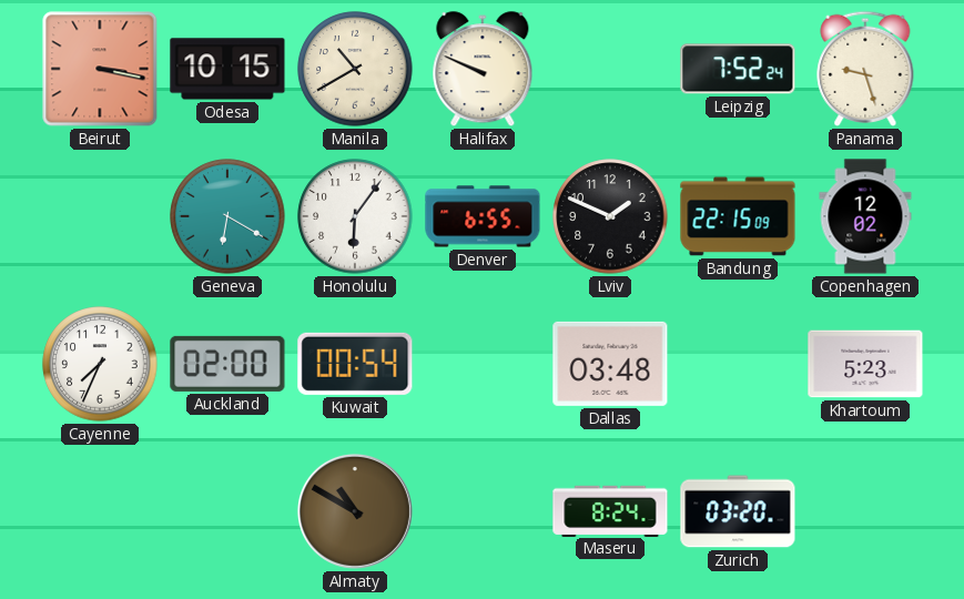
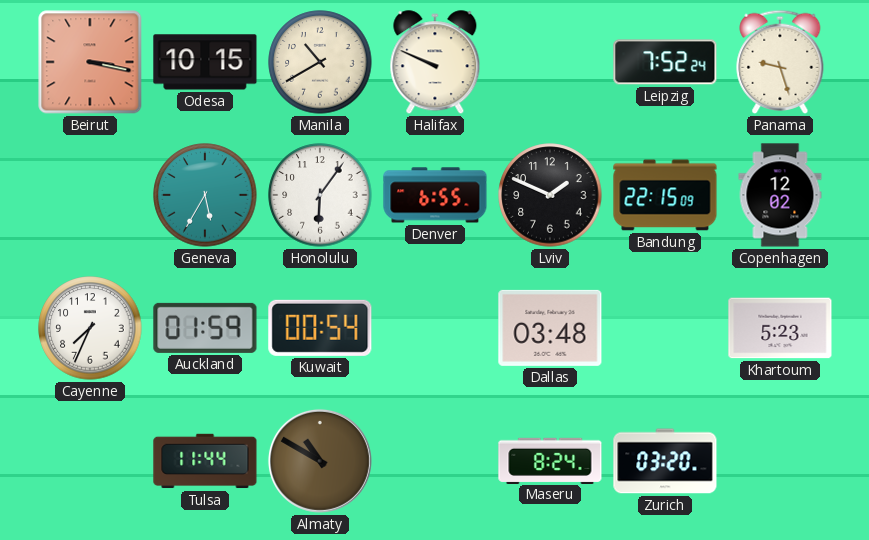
Geneva: 6:20 -> 5:35
Auckland: 02:00 -> 01:59
Tulsa: none -> 11:44
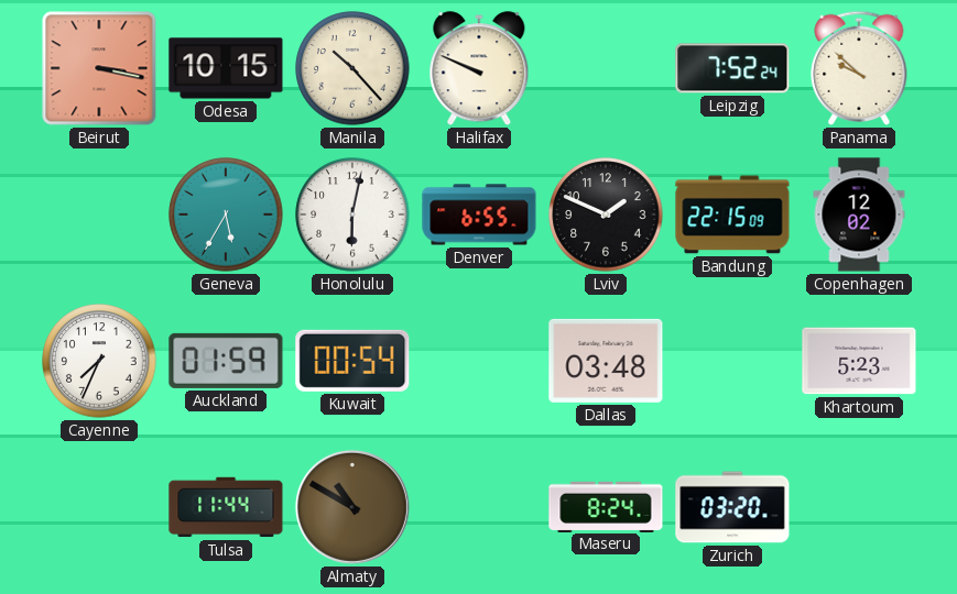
Manila: 10:40 -> 10:23
Panama: 9:27 -> 9:52
Honolulu: 6:06 -> 6:02
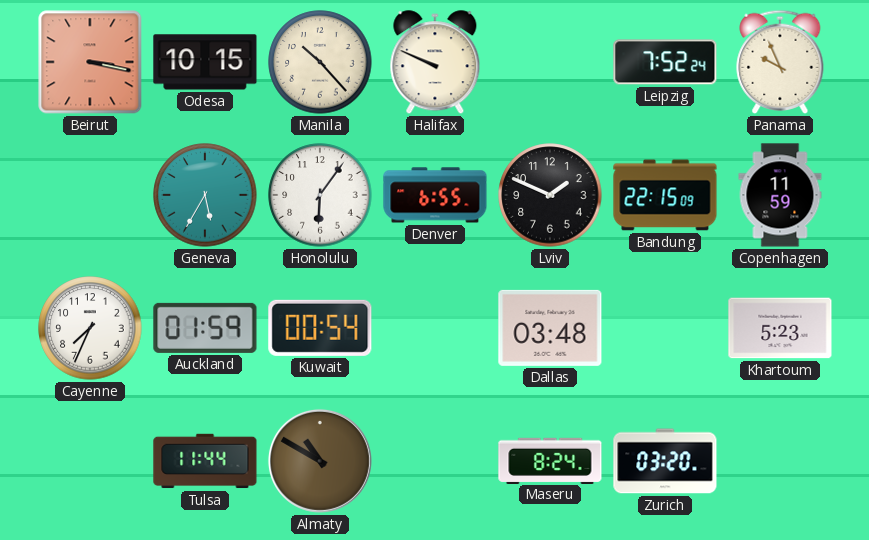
Panama: 9:52 -> 9:56
Honolulu: 6:02 -> 6:06
Copenhagen: 12:02 -> 11:59
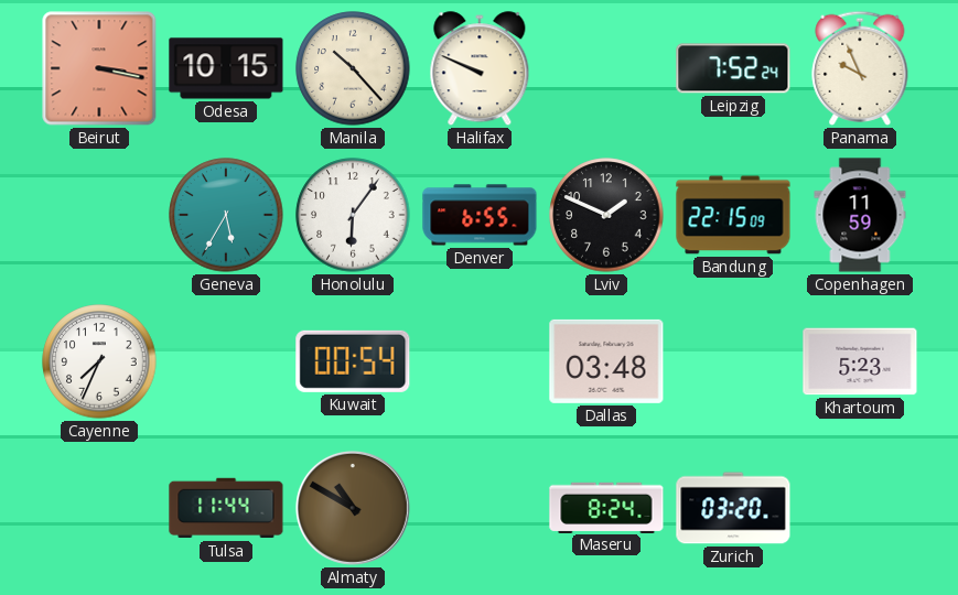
Auckland: 01:59 -> none
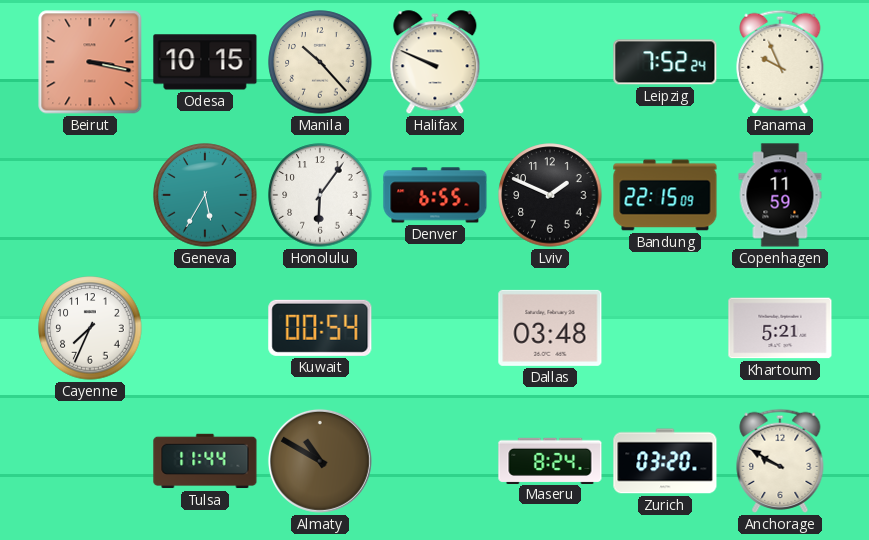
Khartoum: 5:23 -> 5:21
Anchorage: none -> 9:50
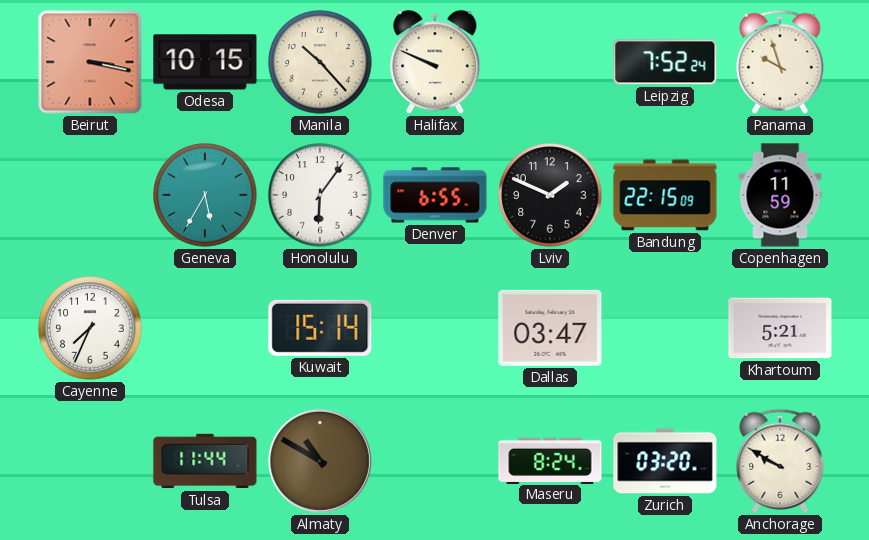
Panama: 9:56 -> 9:57
Kuwait: 00:54 -> 15:14
Dallas: 03:48 -> 03:47
